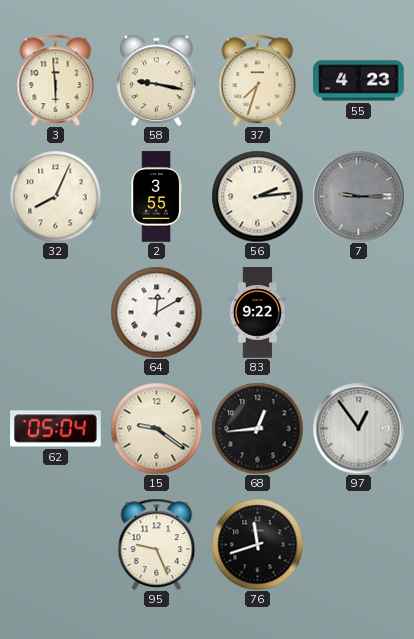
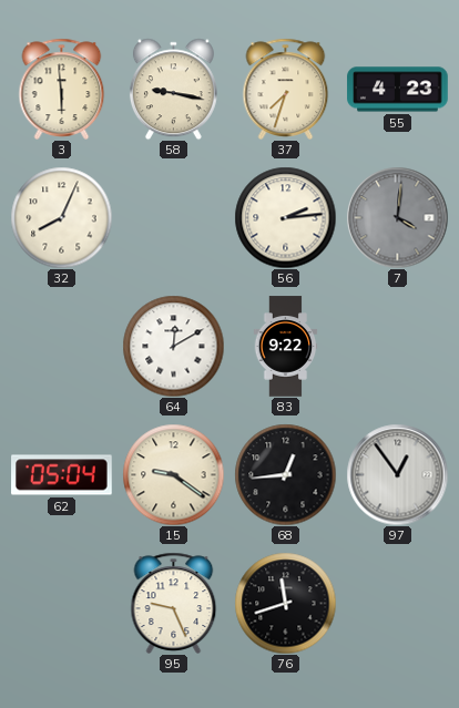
2: 3:55 -> none
7: 9:15 -> 4:01
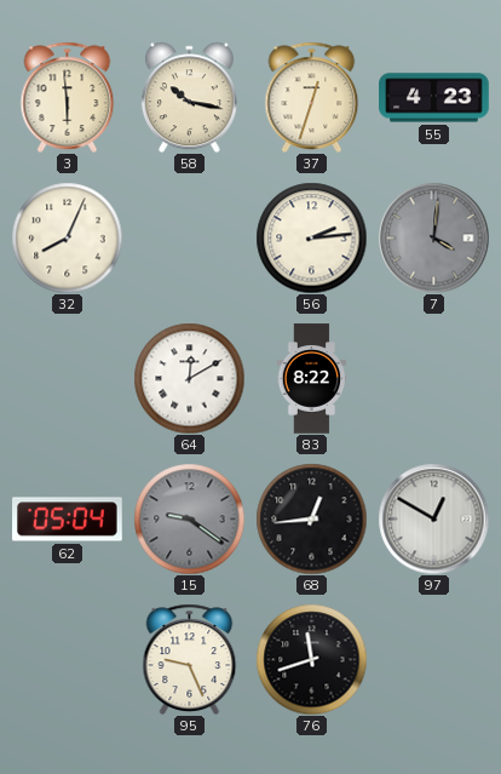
58: 9:17 -> 10:17
37: 7:33 -> 12:33
83: 9:22 -> 8:22
15 dial: cream -> grey
97: 12:54 -> 12:50
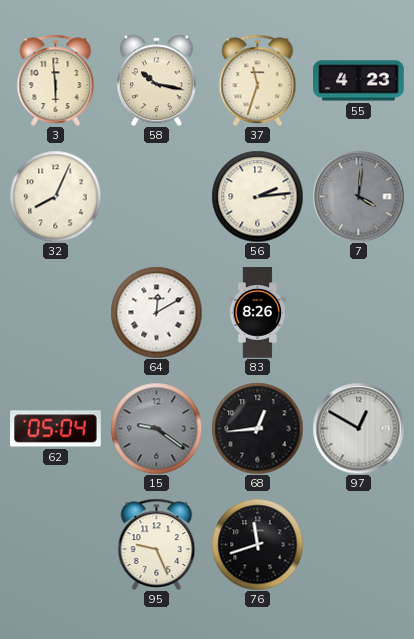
37: 12:33 -> 11:33
83: 8:22 -> 8:26
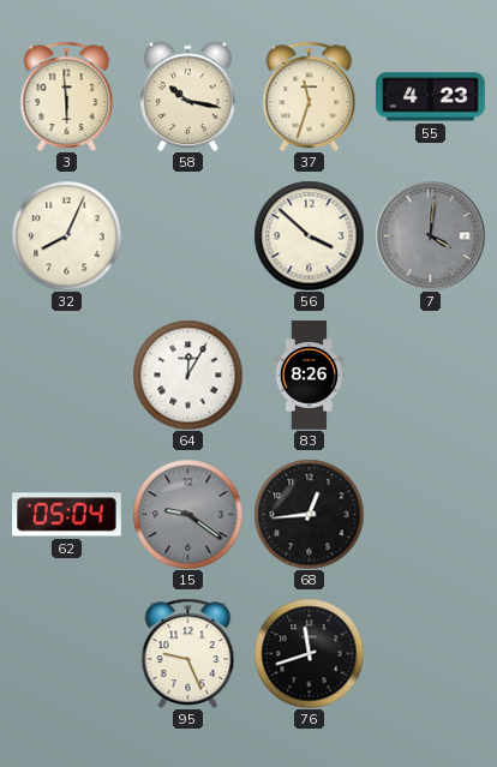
56: 2:14 -> 3:52
64: 12:10 -> 12:05
97: 12:50 -> none
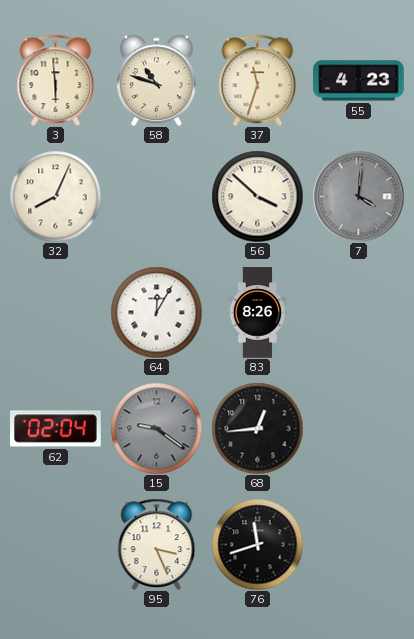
58: 10:17 -> 10:48
62: 05:04 -> 02:04
95: 9:26 -> 3:26
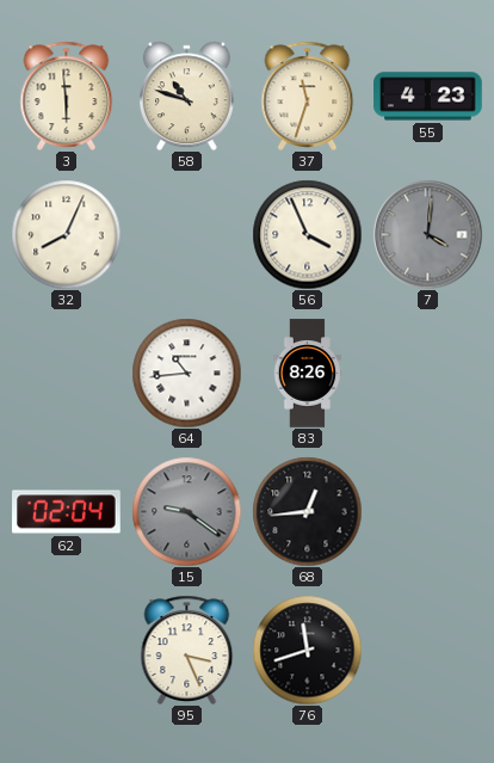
56: 3:52 -> 3:56
64: 12:05 -> 10:44
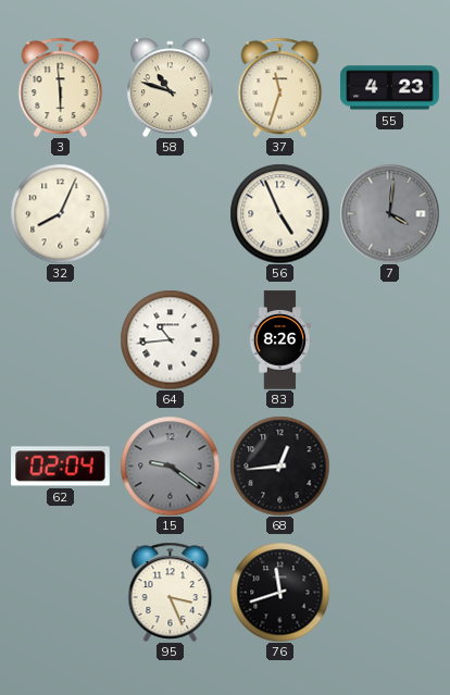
56: 3:56 -> 4:56
